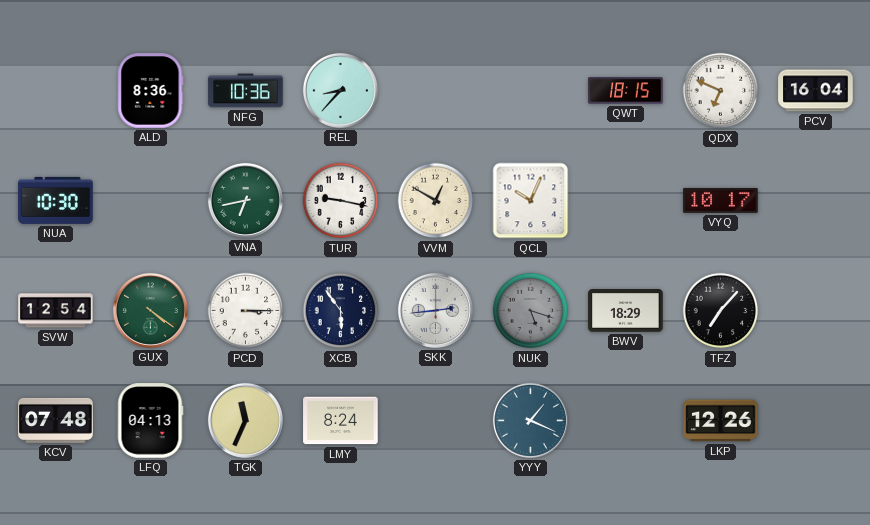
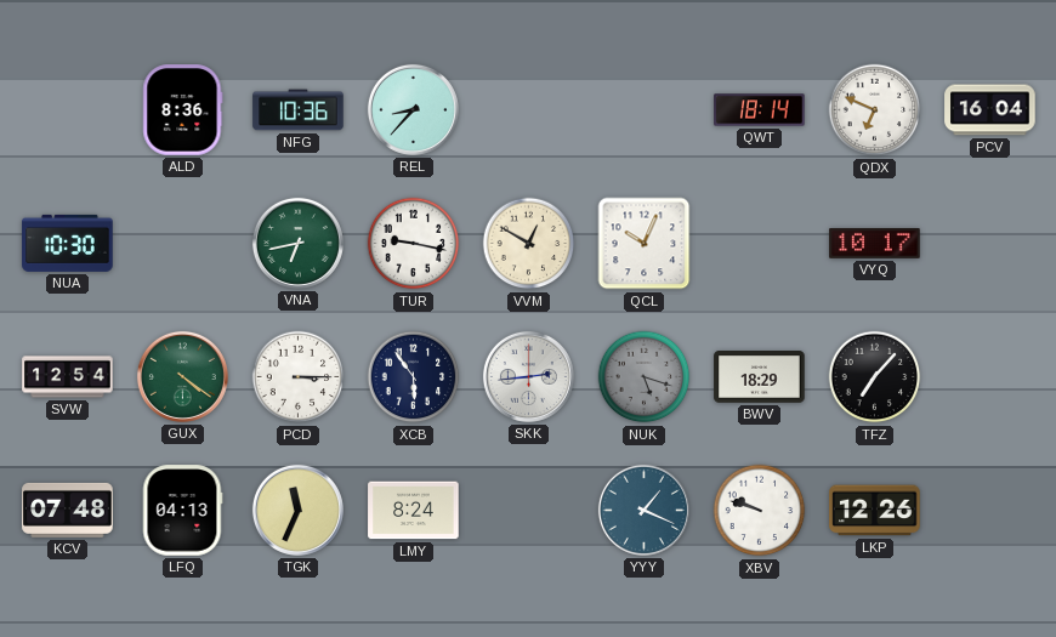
QWT: 18:15 -> 18:14
XBV: none -> 9:48
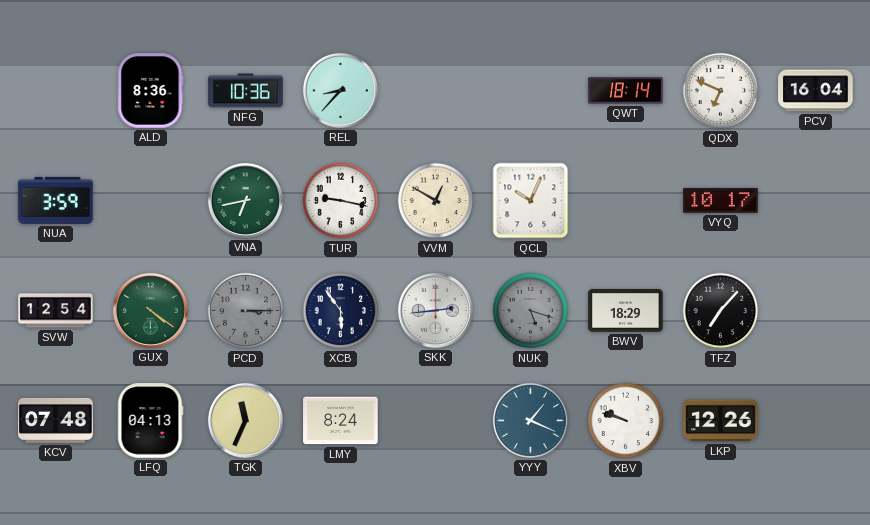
NUA: 10:30 -> 3:59
PCD dial: white -> grey
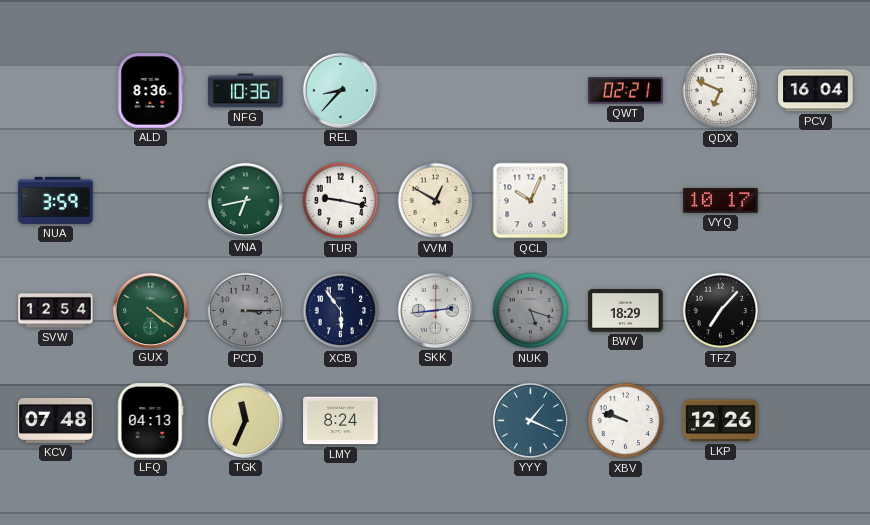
QWT: 18:14 -> 02:21
